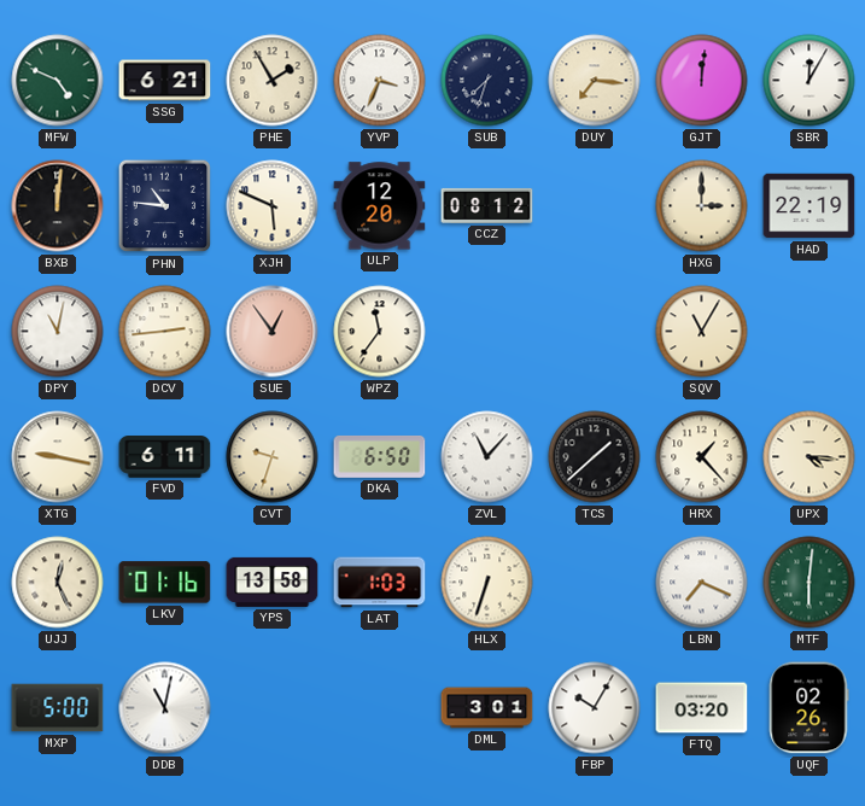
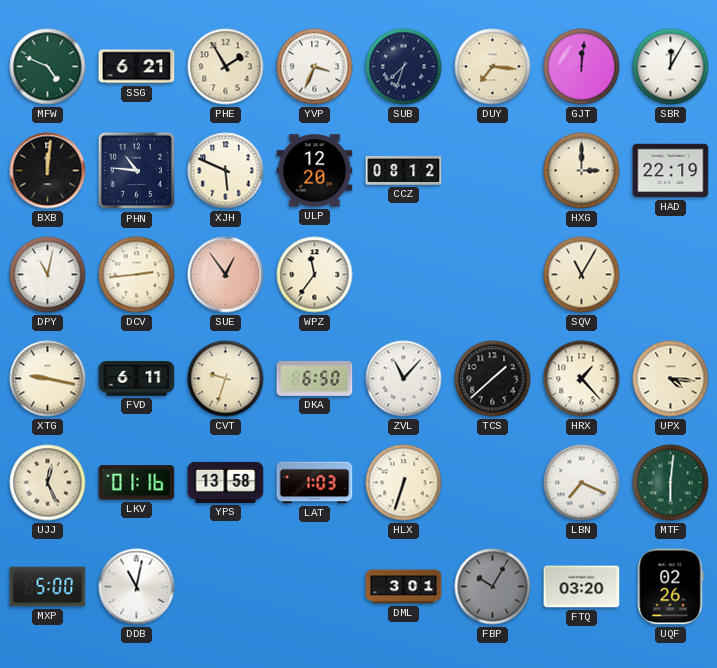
FBP dial: white -> grey
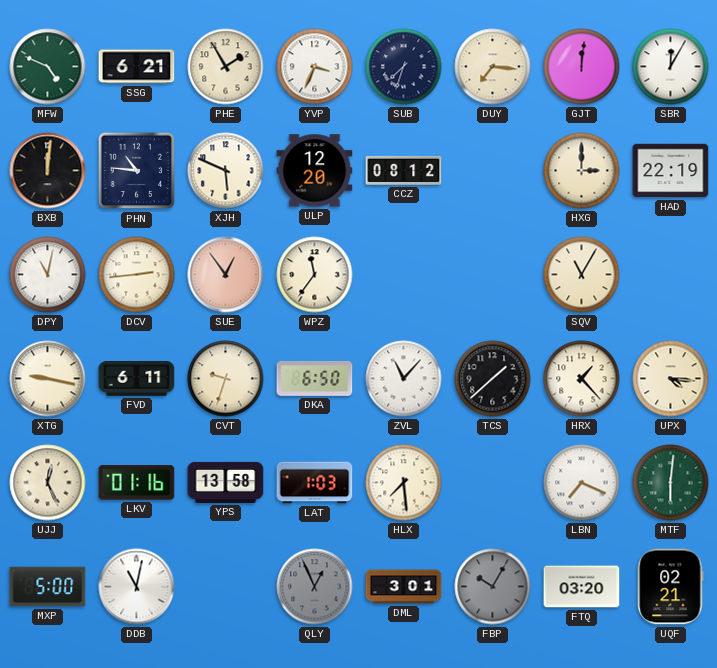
HLX: 6:33 -> 7:29
QLY: none -> 12:56
UQF: 02:26 -> 02:21
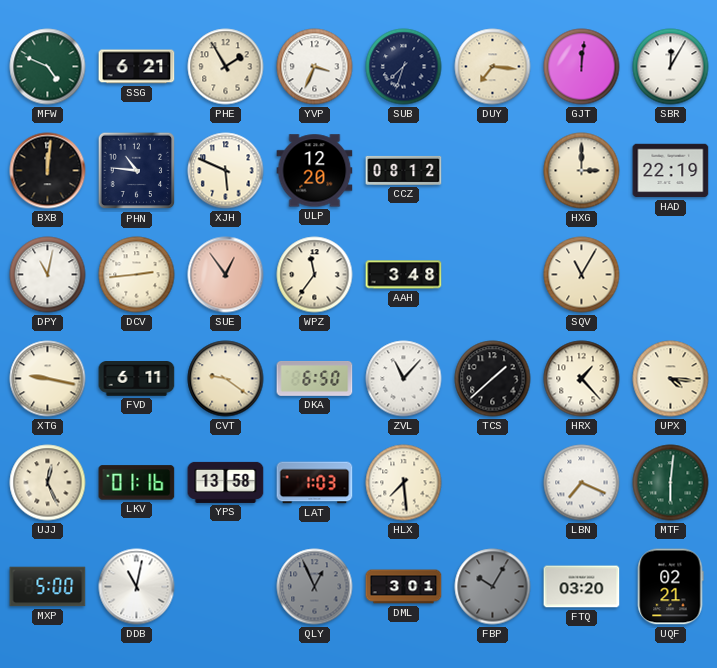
AAH: none -> 3:48
CVT: 9:33 -> 9:21
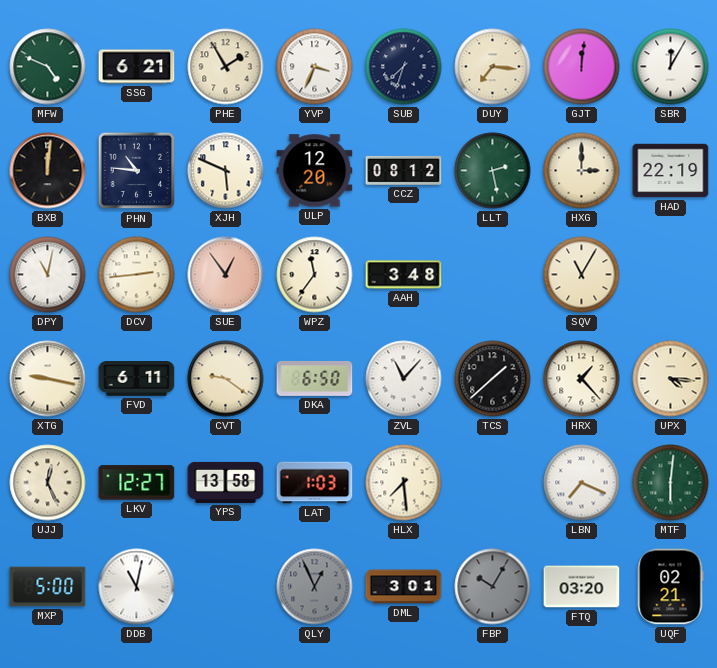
LLT: none -> 2:28
LKV: 01:16 -> 12:27
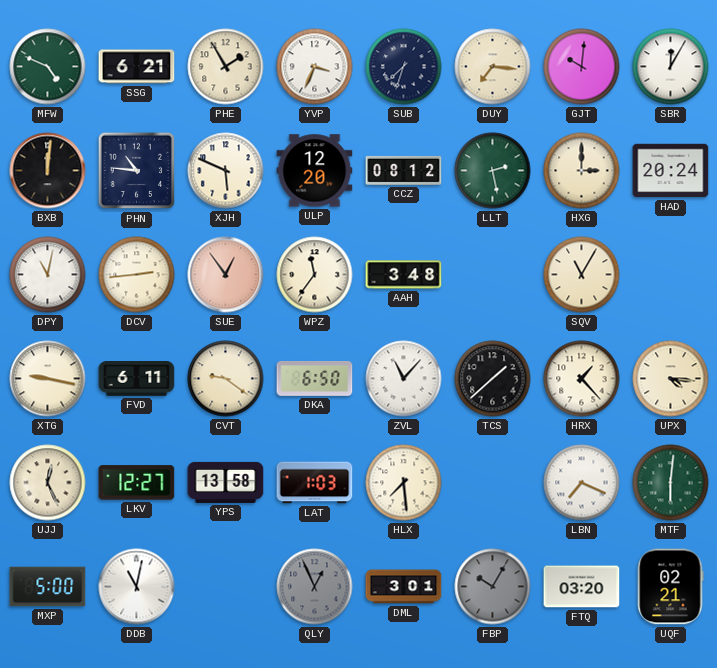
GJT: 12:01 -> 10:01
HAD: 22:19 -> 20:24
